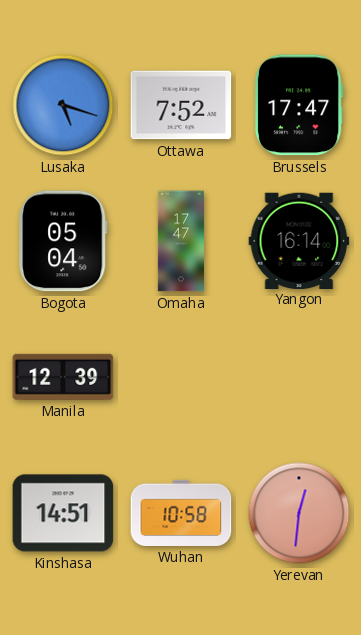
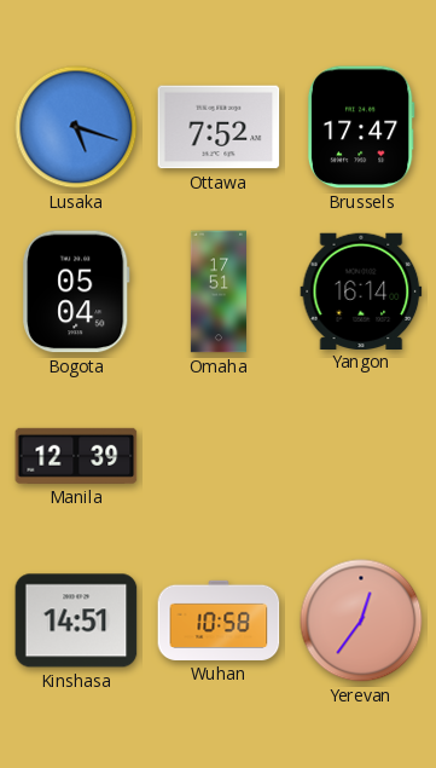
Omaha: 17:47 -> 17:51
Yerevan: 12:31 -> 12:36
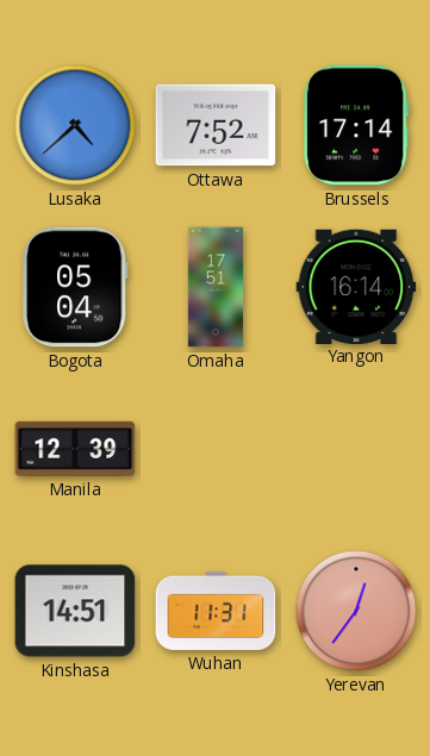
Lusaka: 5:18 -> 4:38
Brussels: 17:47 -> 17:14
Wuhan: 10:58 -> 11:31
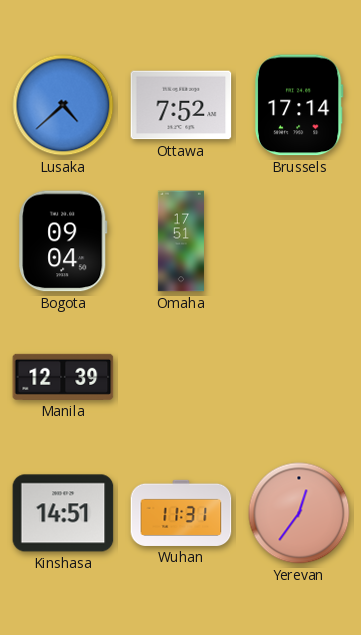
Bogota: 05:04 -> 09:04
Yangon: 16:14 -> none
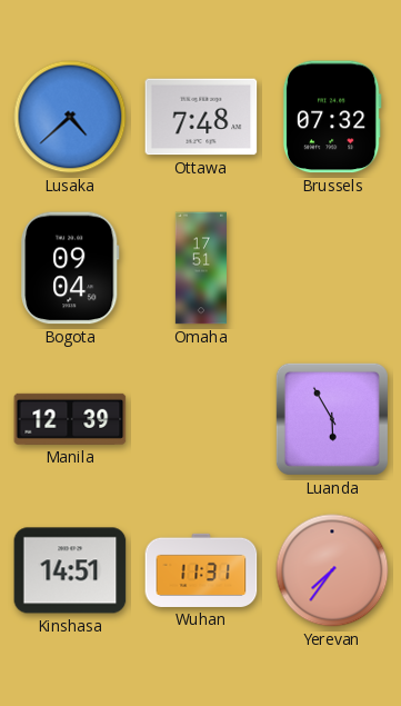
Ottawa: 7:52 -> 7:48
Brussels: 17:14 -> 07:32
Luanda: none -> 5:55
Yerevan: 12:36 -> 7:36
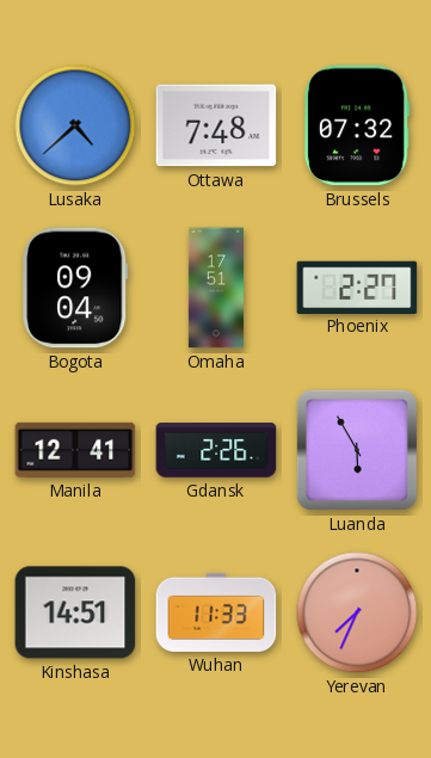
Phoenix: none -> 2:27
Manila: 12:39 -> 12:41
Gdansk: none -> 2:26
Wuhan: 11:31 -> 11:33
Yerevan: 7:36 -> 7:34
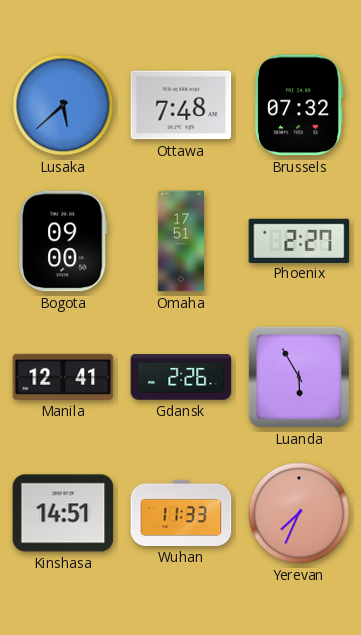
Lusaka: 4:38 -> 5:38
Bogota: 09:04 -> 09:00
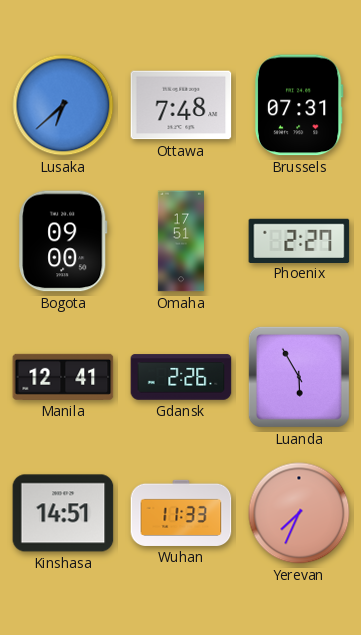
Lusaka: 5:38 -> 6:38
Brussels: 07:32 -> 07:31
